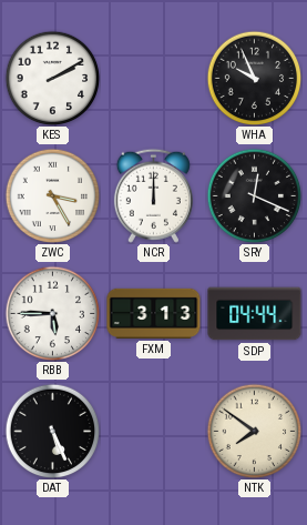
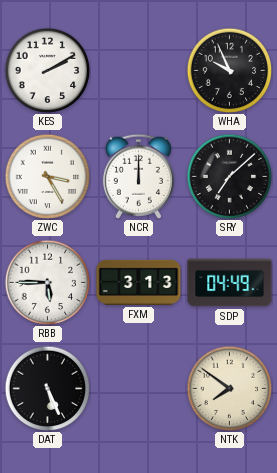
SRY: 12:19 -> 7:08
SDP: 04:44 -> 04:49
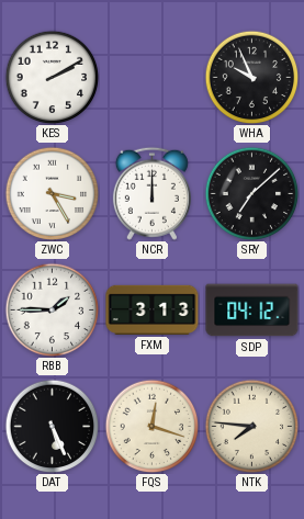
RBB: 5:45 -> 1:45
SDP: 04:49 -> 04:12
FQS: none -> 12:18
NTK: 7:51 -> 7:46
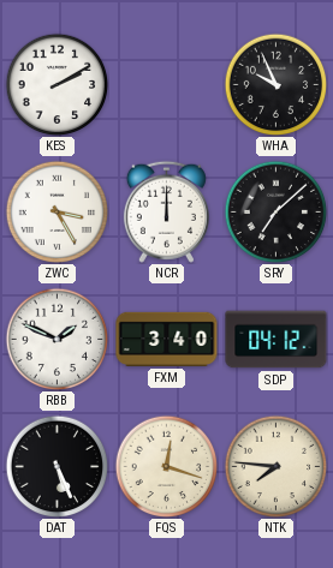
RBB: 1:45 -> 1:49
FXM: 3:13 -> 3:40
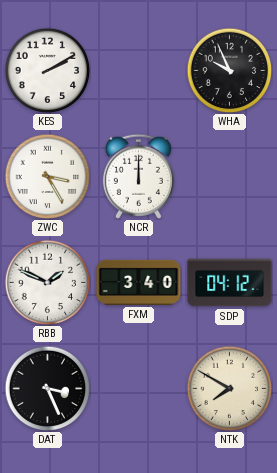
SRY: 7:08 -> none
DAT: 5:26 -> 3:26
FQS: 12:18 -> none
NTK: 7:46 -> 7:50
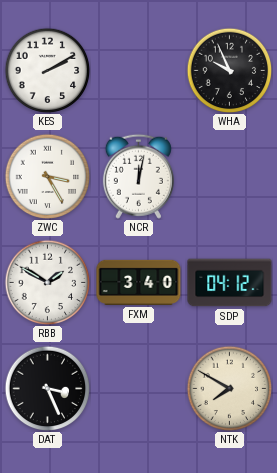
NCR: 12:00 -> 12:02
RBB: 1:49 -> 1:50
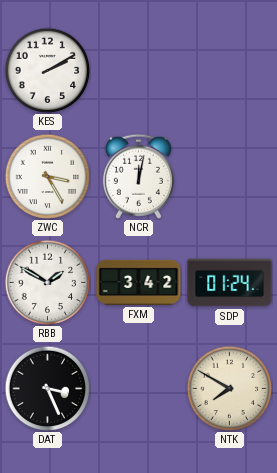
WHA: 9:56 -> none
FXM: 3:40 -> 3:42
SDP: 04:12 -> 01:24
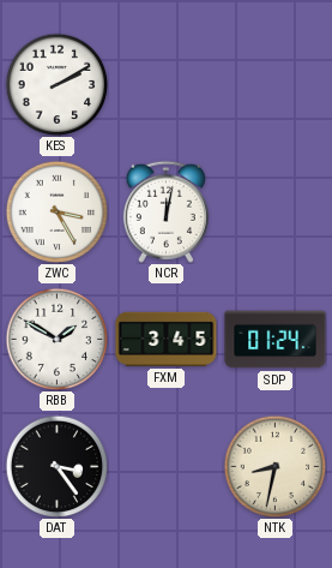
FXM: 3:42 -> 3:45
DAT: 3:26 -> 3:24
NTK: 7:50 -> 8:32
